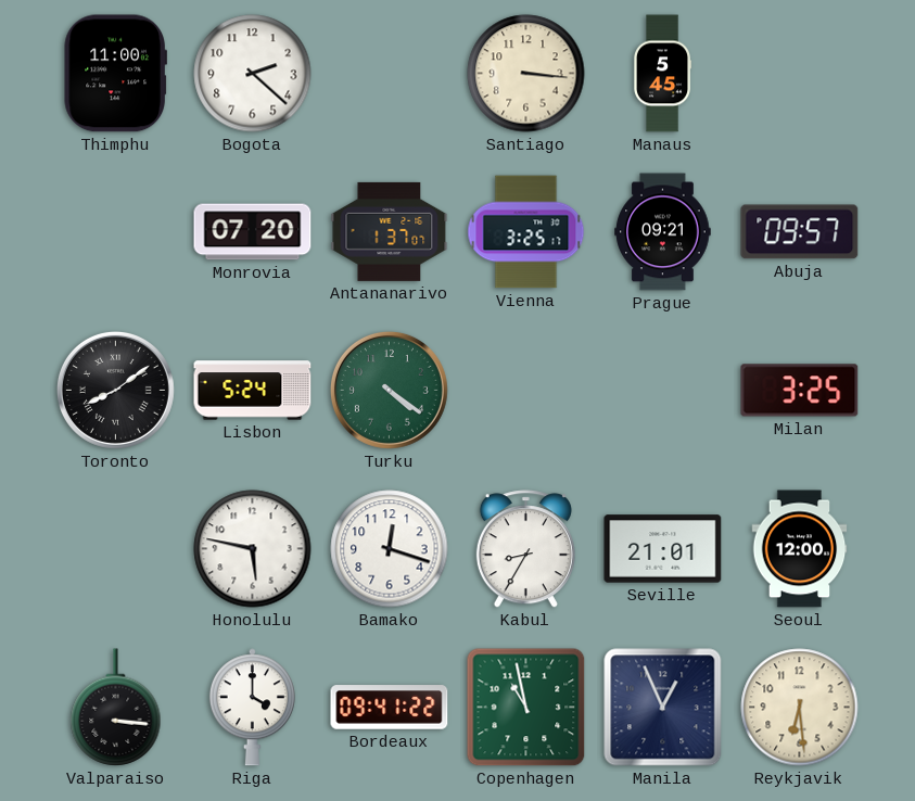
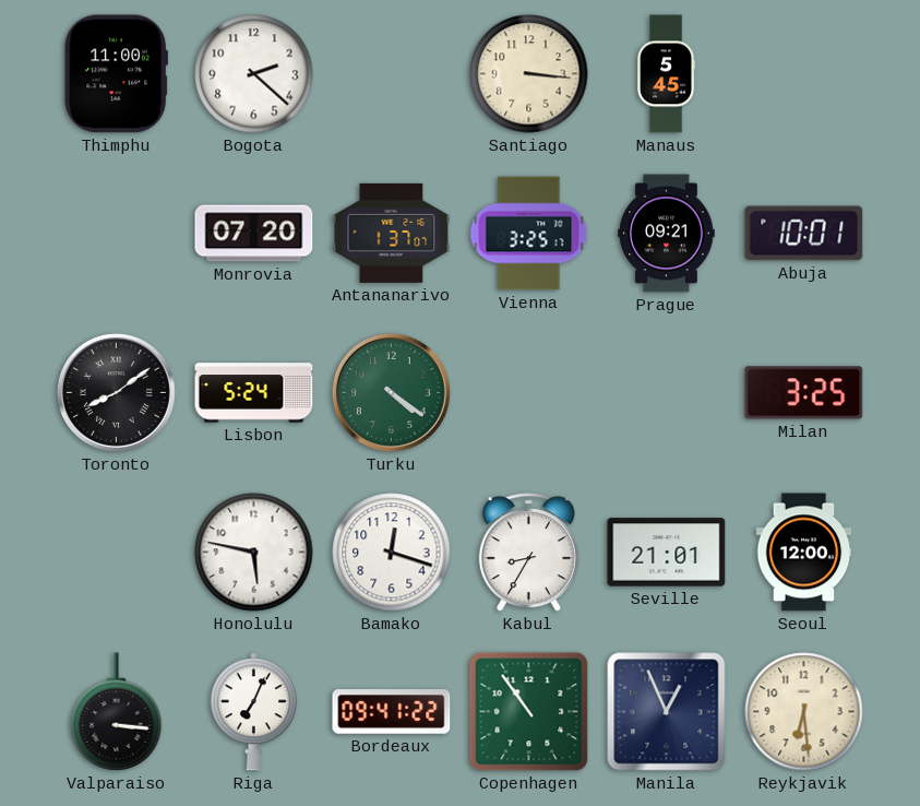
Abuja: 09:57 -> 10:01
Riga: 4:00 -> 7:04
Copenhagen: 10:58 -> 10:54
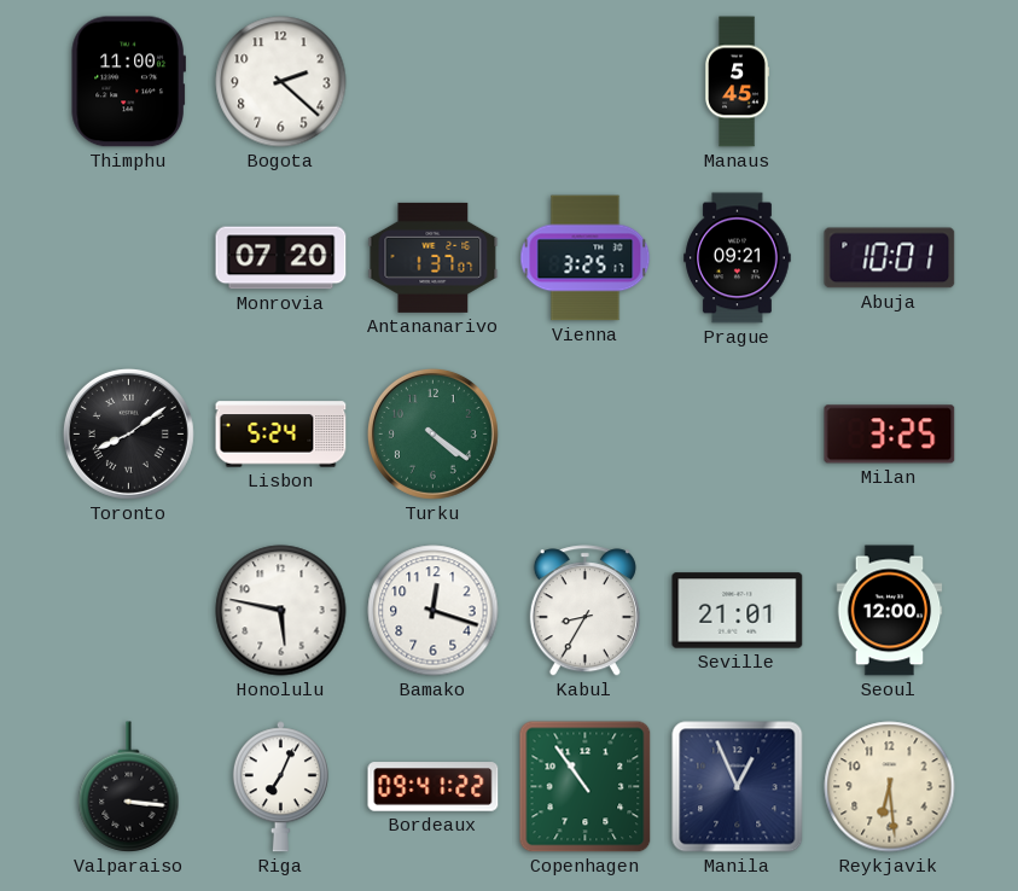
Santiago: 3:16 -> none
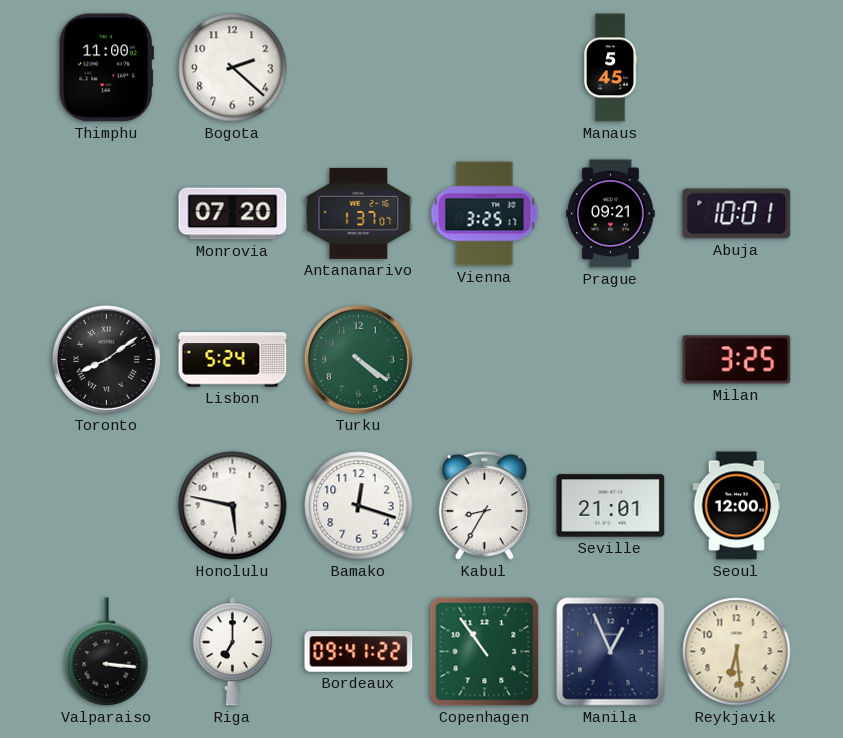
Riga: 7:04 -> 7:00
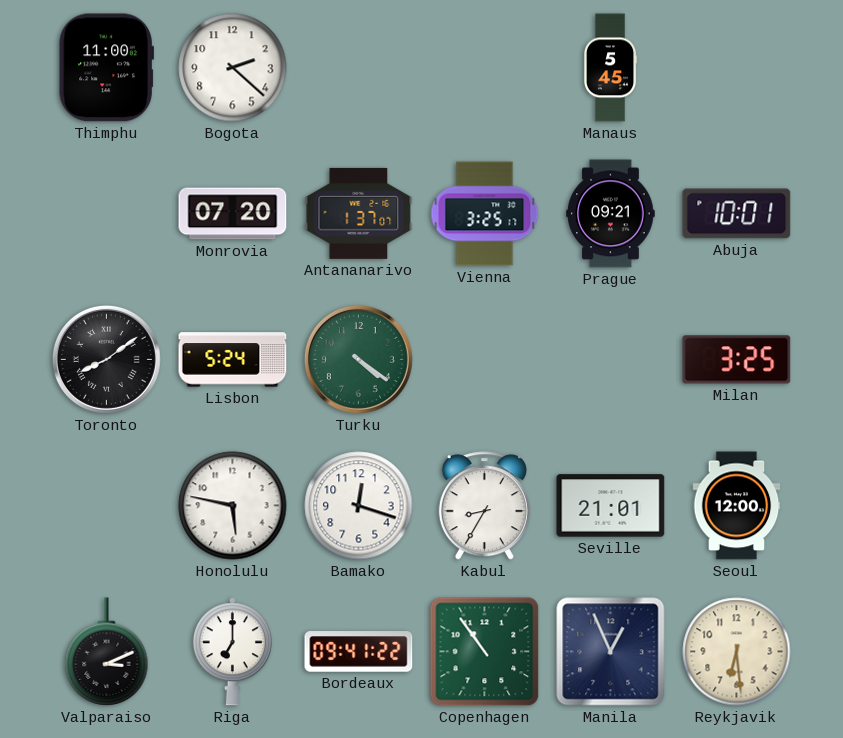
Valparaiso: 3:16 -> 3:11
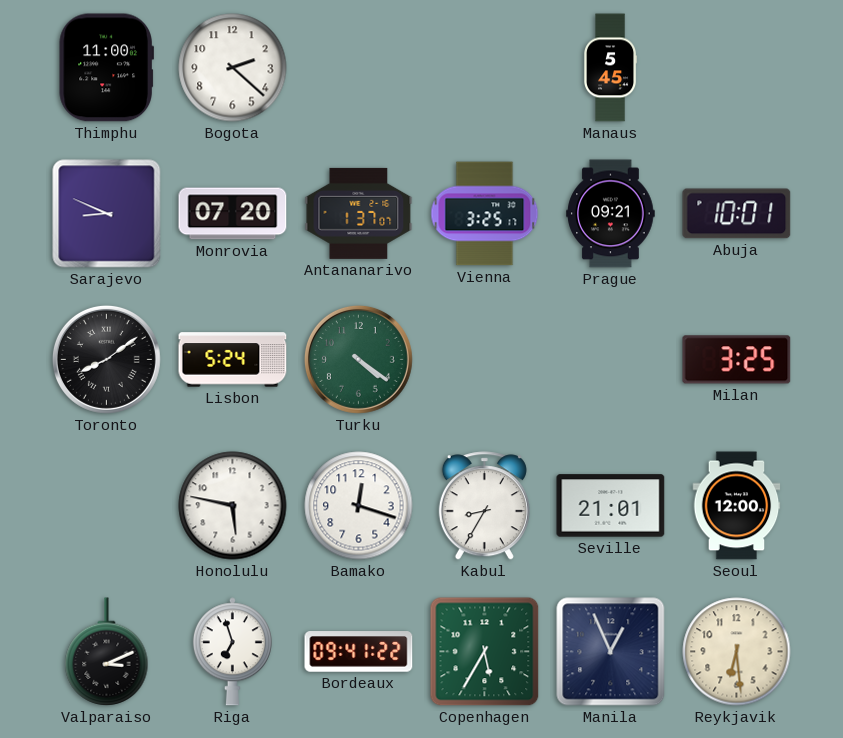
Sarajevo: none -> 8:49
Riga: 7:00 -> 6:57
Copenhagen: 10:54 -> 5:35
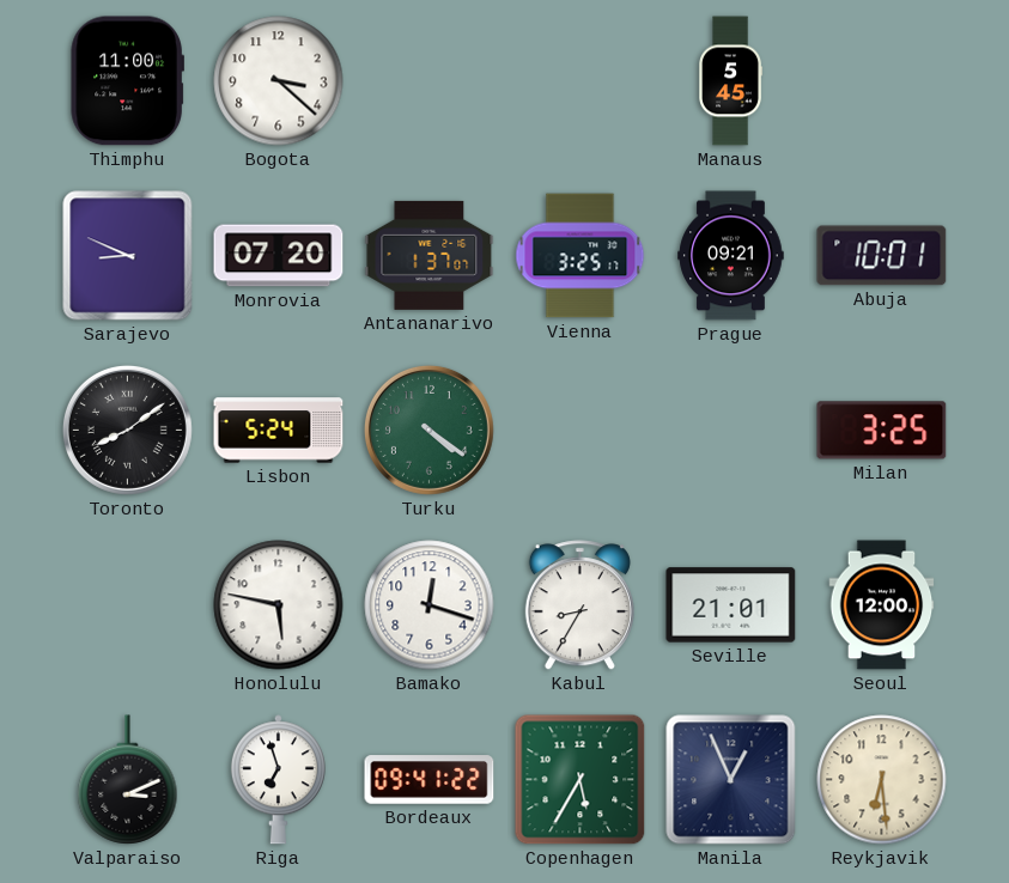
Bogota: 2:22 -> 3:22
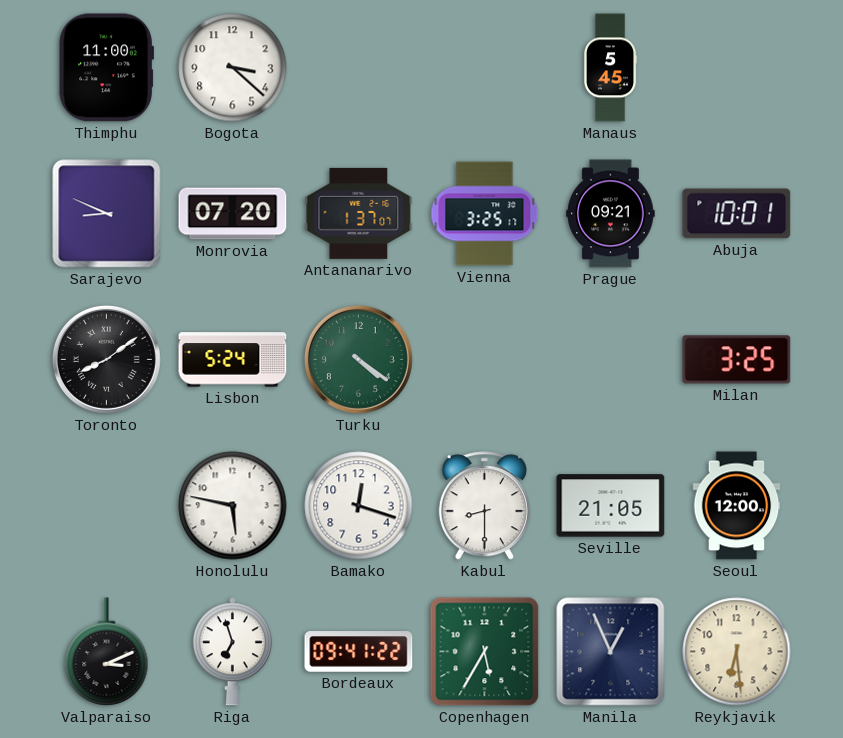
Kabul: 8:35 -> 8:30
Seville: 21:01 -> 21:05
